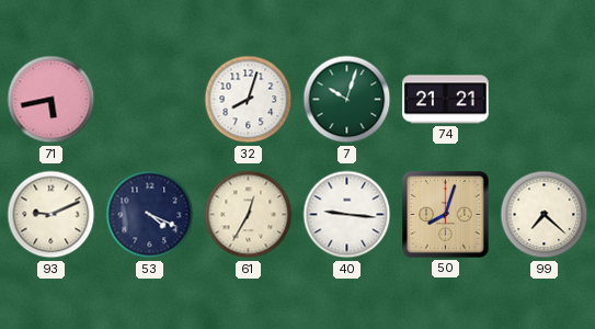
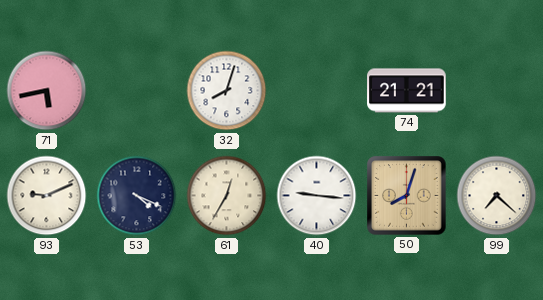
7: 10:03 -> none
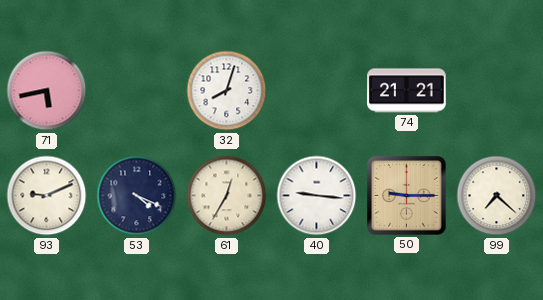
50: 8:03 -> 9:15
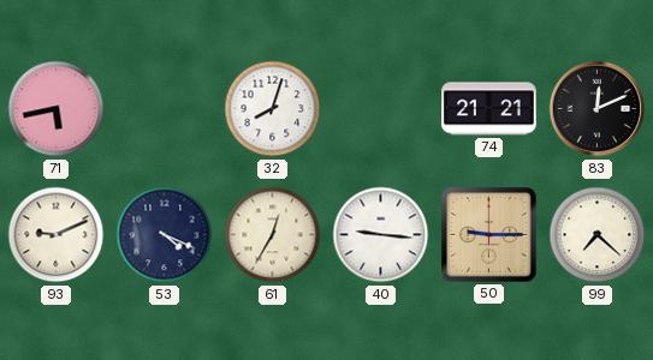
83: none -> 12:11
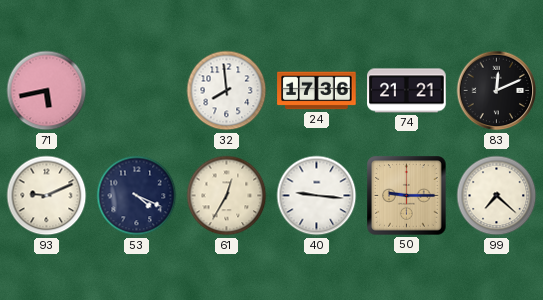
32: 8:03 -> 7:59
24: none -> 17:36
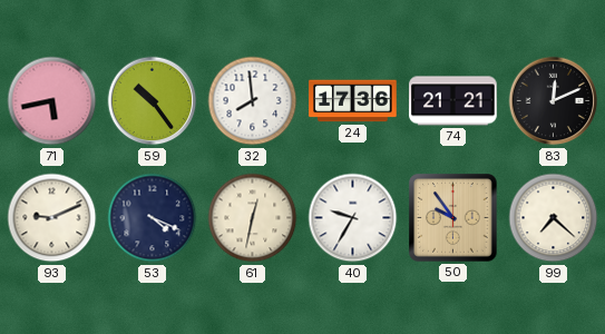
59: none -> 10:24
61: 12:35 -> 12:32
40: 9:16 -> 9:35
50: 9:15 -> 9:54
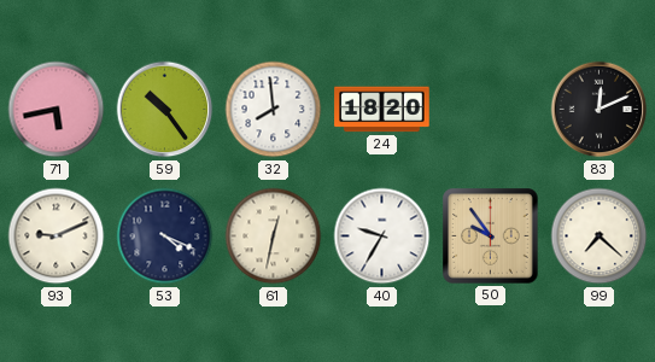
24: 17:36 -> 18:20
74: 21:21 -> none
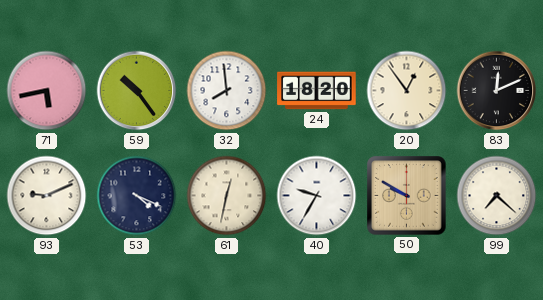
20: none -> 12:54
50: 9:54 -> 9:50
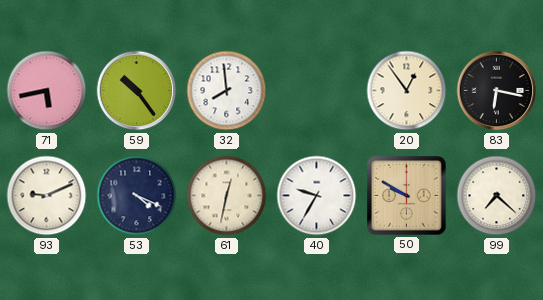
24: 18:20 -> none
83: 12:11 -> 6:17
